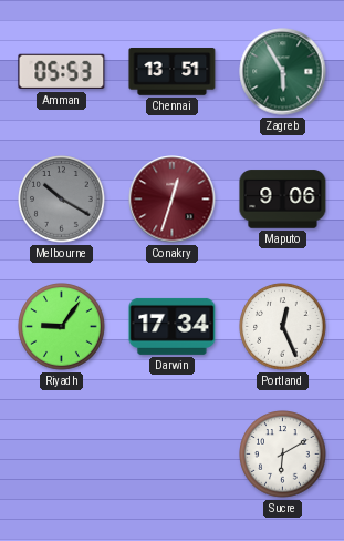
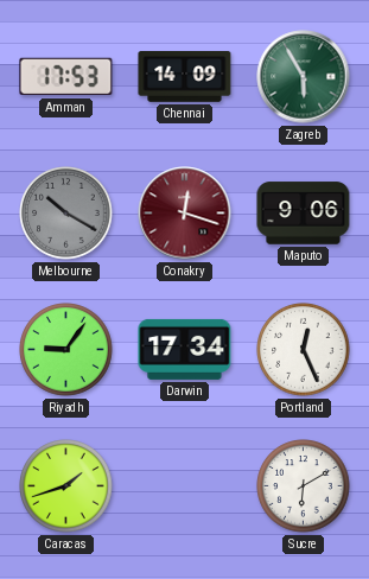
Amman: 05:53 -> 17:53
Chennai: 13:51 -> 14:09
Conakry: 12:33 -> 12:18
Caracas: none -> 1:42
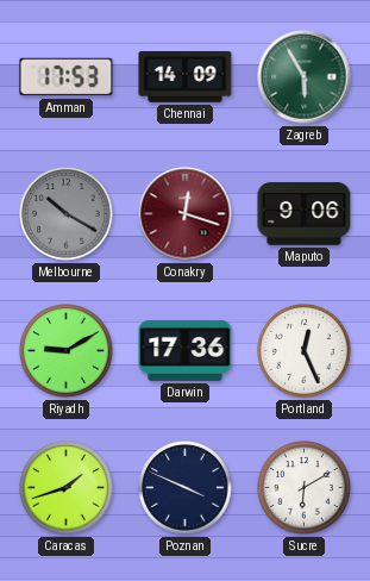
Riyadh: 9:06 -> 9:10
Darwin: 17:34 -> 17:36
Poznan: none -> 3:49
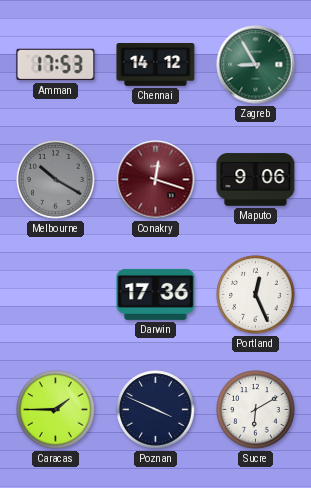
Chennai: 14:09 -> 14:12
Zagreb: 5:55 -> 8:55
Riyadh: 9:10 -> none
Caracas: 1:42 -> 1:45
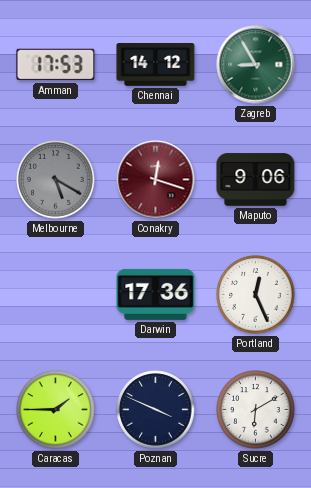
Melbourne: 10:20 -> 5:20
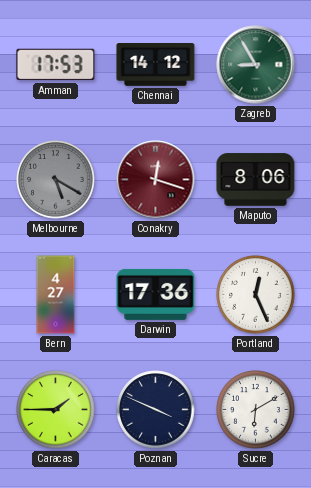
Maputo: 9:06 -> 8:06
Bern: none -> 4:27
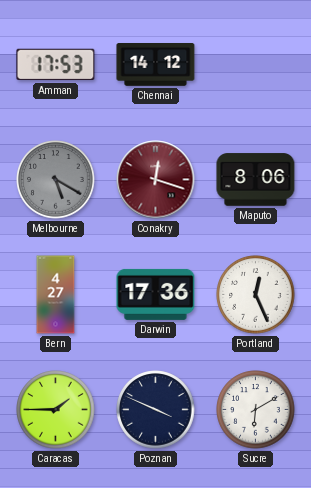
Zagreb: 8:55 -> none
